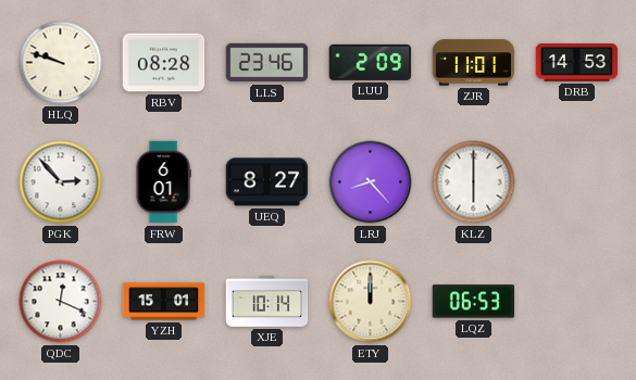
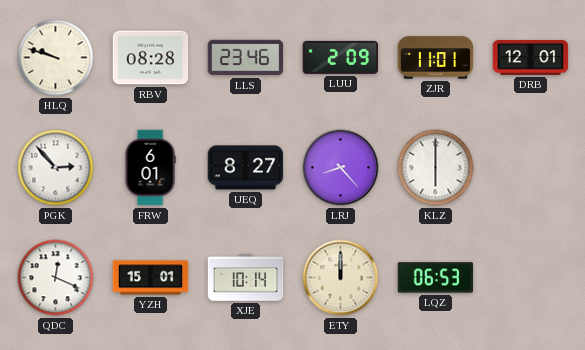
DRB: 14:53 -> 12:01
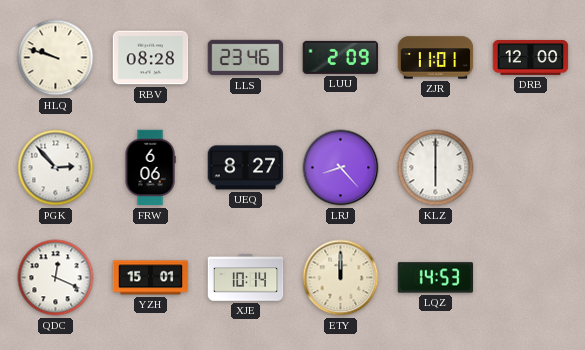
DRB: 12:01 -> 12:00
FRW: 6:01 -> 6:06
LQZ: 06:53 -> 14:53
